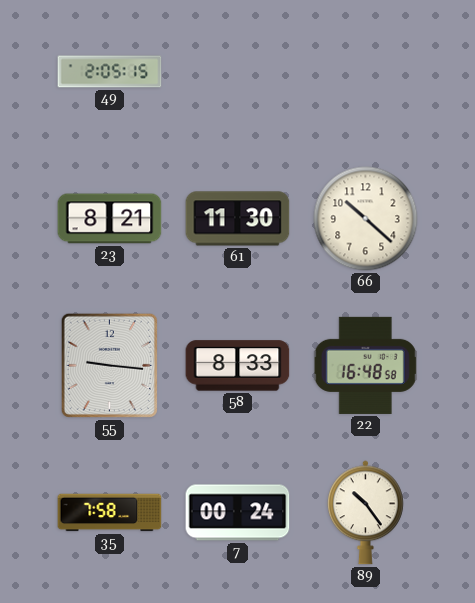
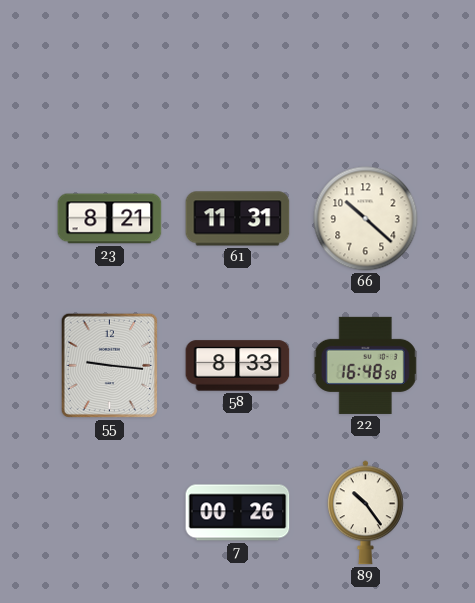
49: 2:05 -> none
61: 11:30 -> 11:31
35: 7:58 -> none
7: 00:24 -> 00:26
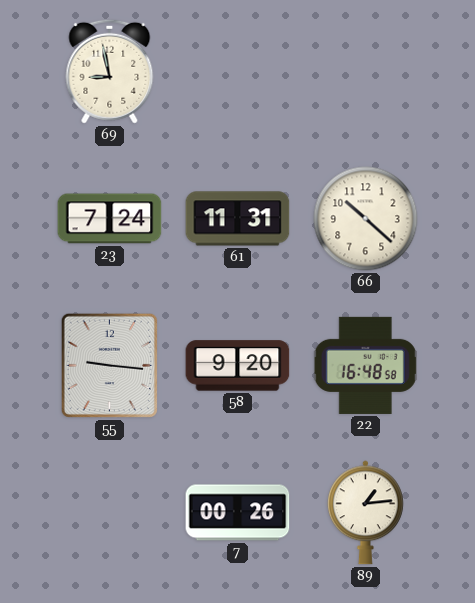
69: none -> 8:58
23: 8:21 -> 7:24
58: 8:33 -> 9:20
89: 10:24 -> 1:14
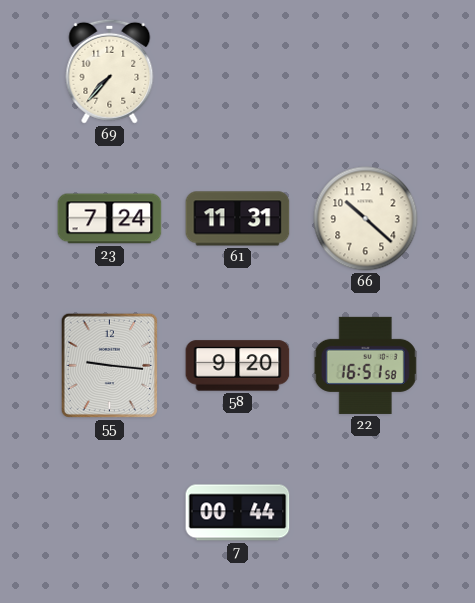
69: 8:58 -> 7:37
22: 16:48 -> 16:51
7: 00:26 -> 00:44
89: 1:14 -> none
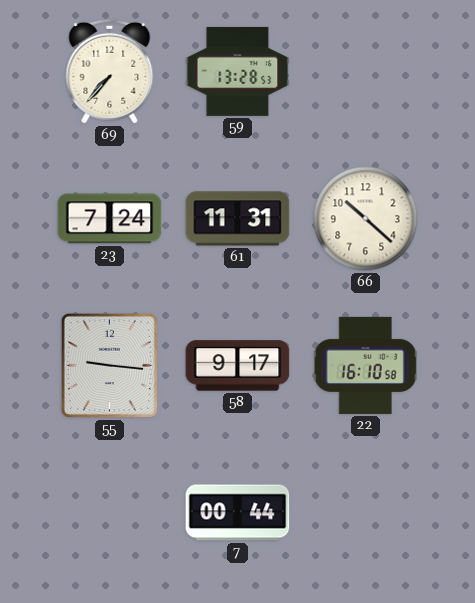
59: none -> 13:28
58: 9:20 -> 9:17
22: 16:51 -> 16:10
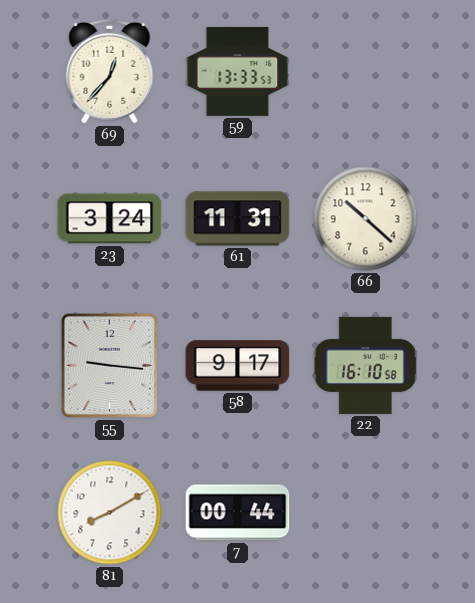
69: 7:37 -> 12:37
59: 13:28 -> 13:33
23: 7:24 -> 3:24
81: none -> 8:10
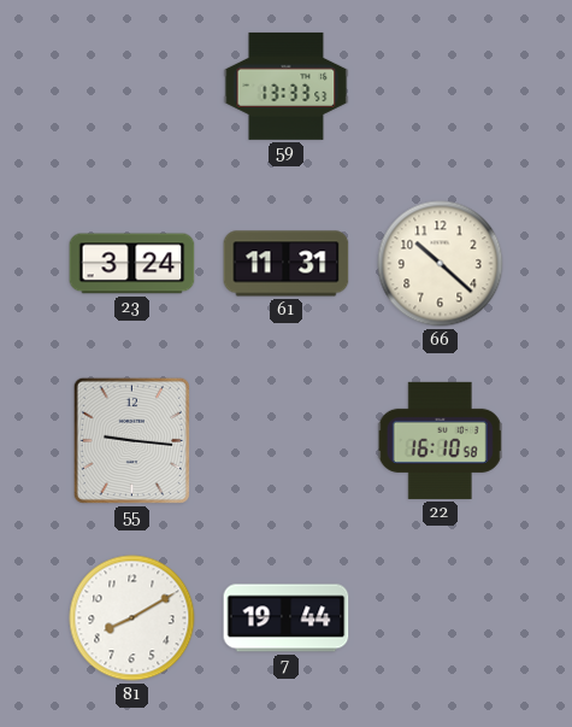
69: 12:37 -> none
58: 9:17 -> none
7: 00:44 -> 19:44
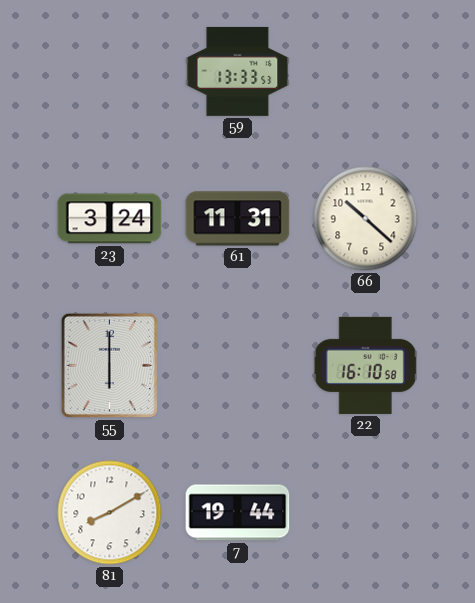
55: 9:16 -> 6:00
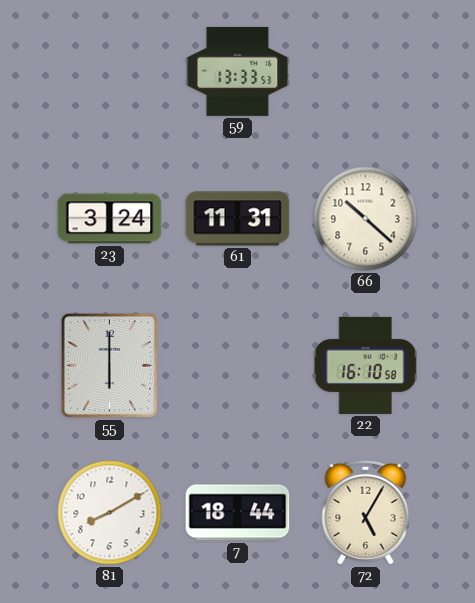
7: 19:44 -> 18:44
72: none -> 5:05
